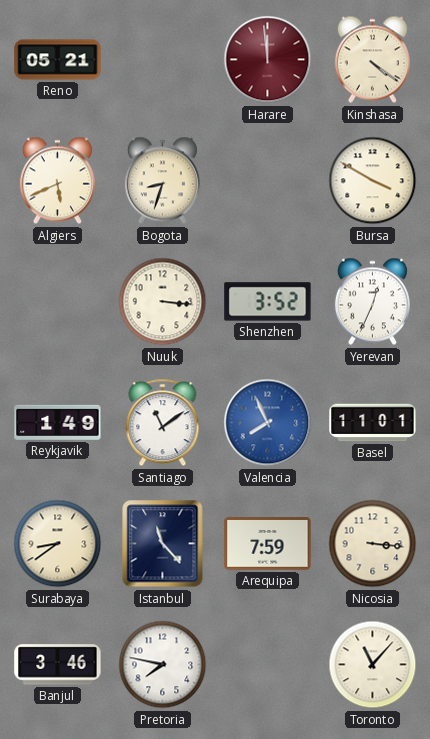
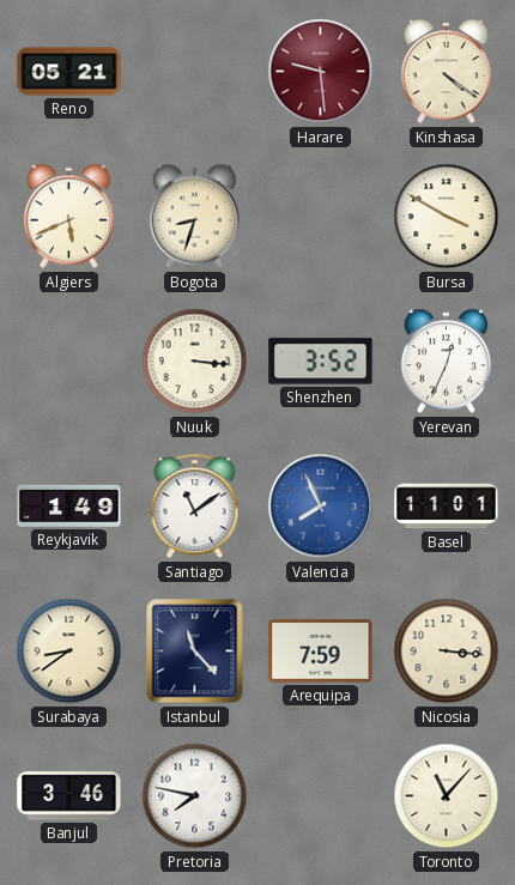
Harare: 11:59 -> 9:29
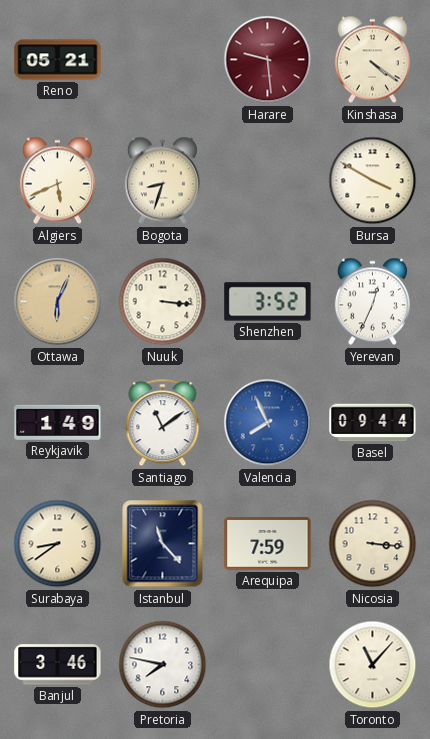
Ottawa: none -> 6:04
Basel: 11:01 -> 09:44
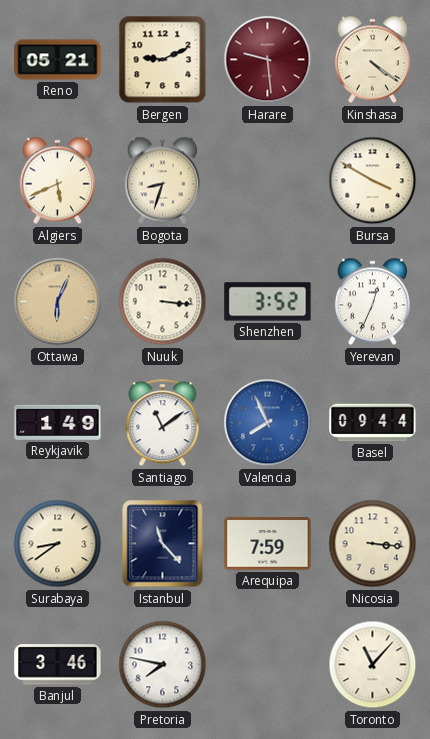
Bergen: none -> 9:11
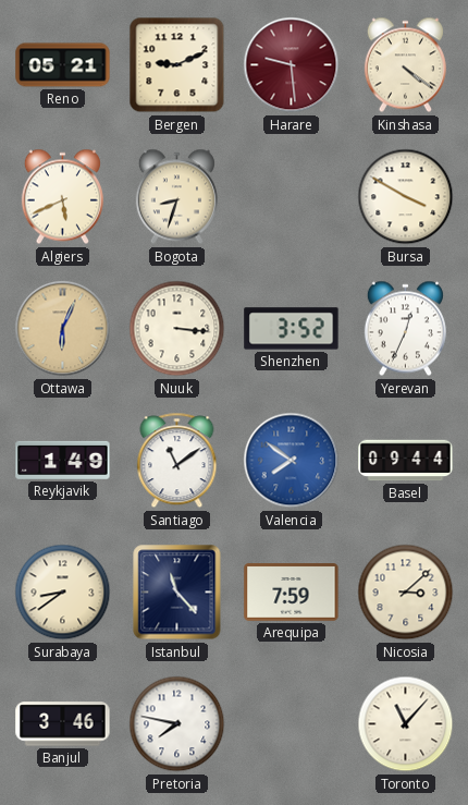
Valencia: 7:56 -> 7:51
Nicosia: 3:16 -> 3:08
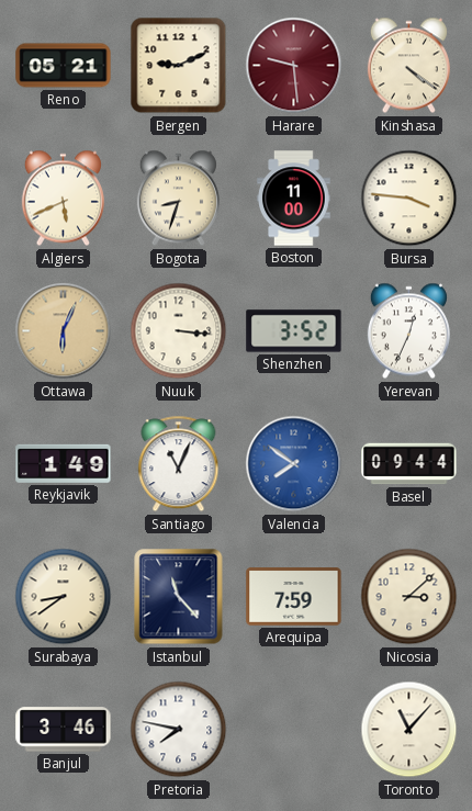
Boston: none -> 11:00
Bursa: 3:50 -> 3:46
Santiago: 11:09 -> 11:04
